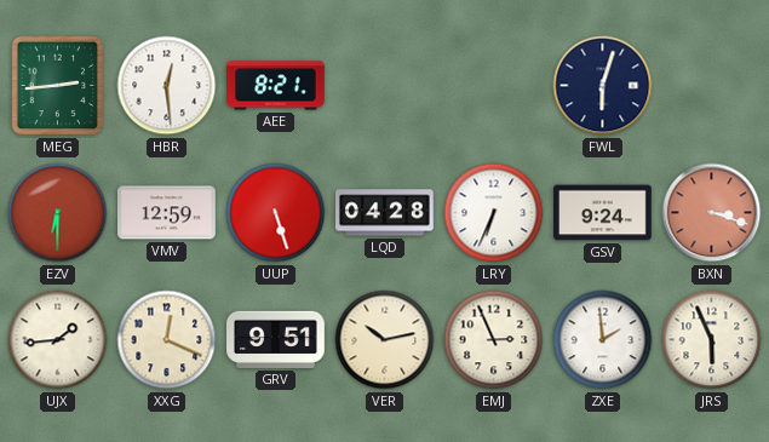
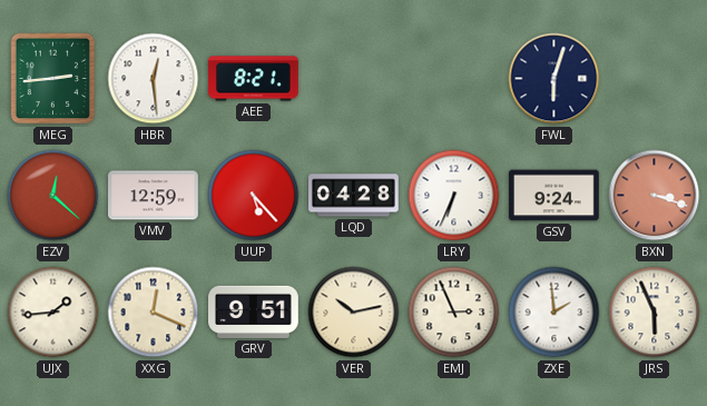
EZV: 6:30 -> 12:22
UUP: 5:27 -> 5:23
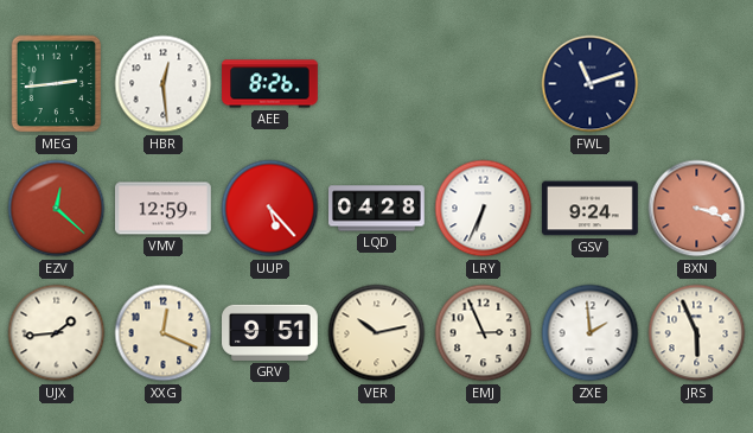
AEE: 8:21 -> 8:26
FWL: 6:03 -> 11:12
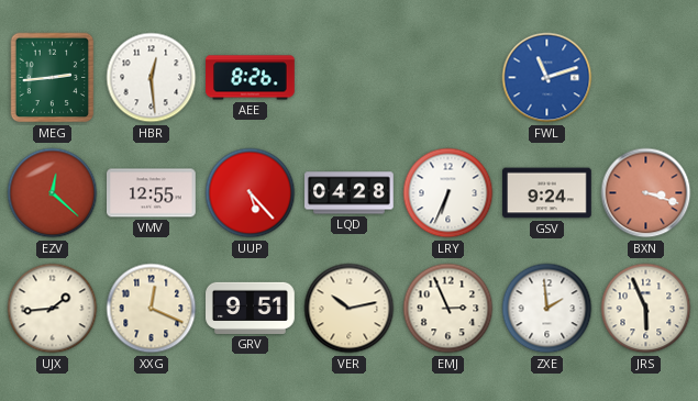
FWL dial: navy -> blue
VMV: 12:59 -> 12:55
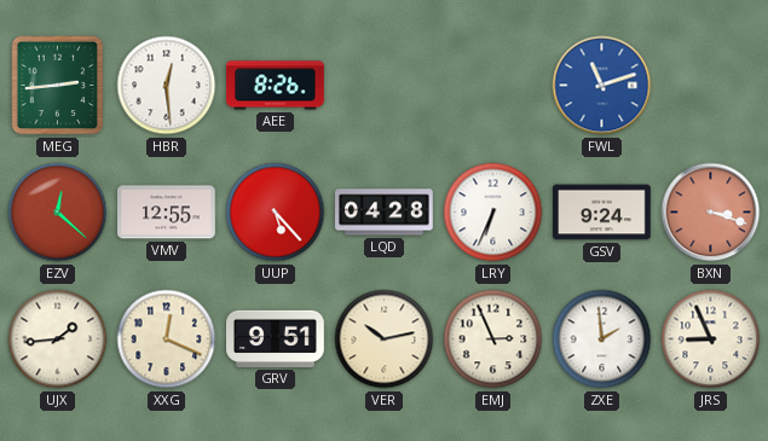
JRS: 5:56 -> 8:56
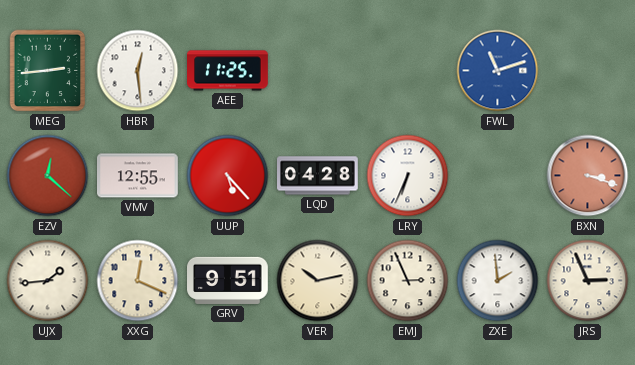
AEE: 8:26 -> 11:25
GSV: 9:24 -> none
JRS: 8:56 -> 2:56
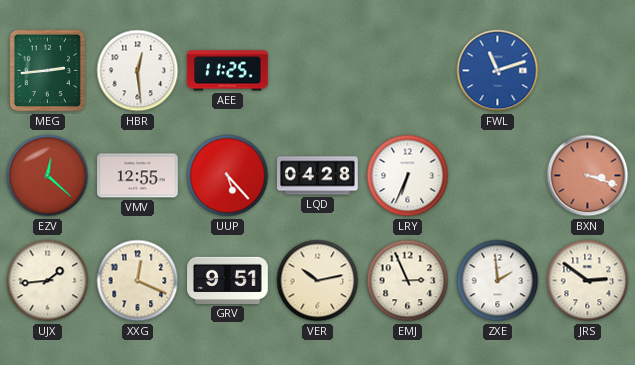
JRS: 2:56 -> 2:51
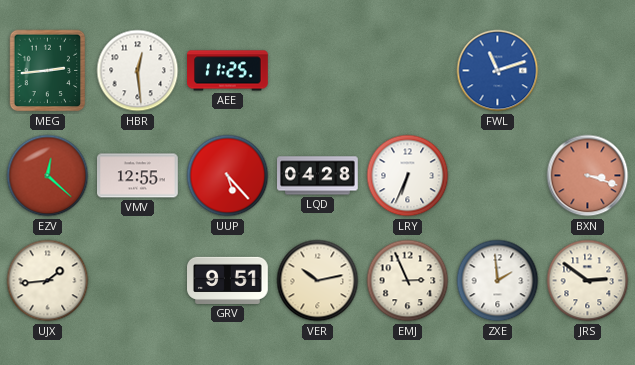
XXG: 12:19 -> none
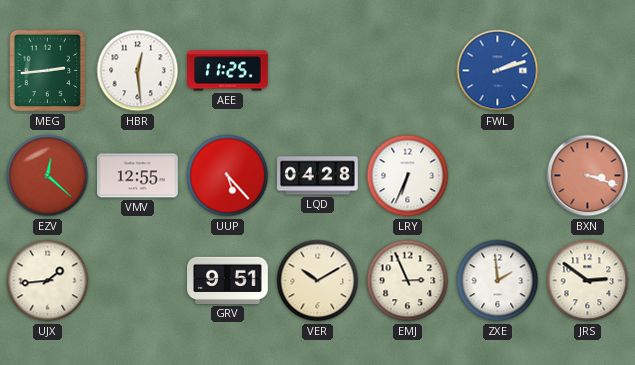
FWL: 11:12 -> 2:12
VER: 10:13 -> 10:10
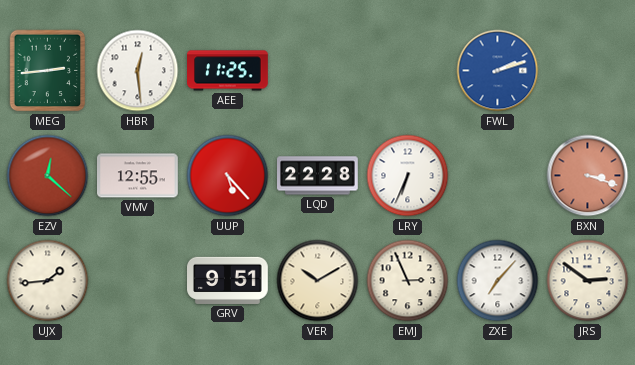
LQD: 04:28 -> 22:28
ZXE: 1:59 -> 7:07
